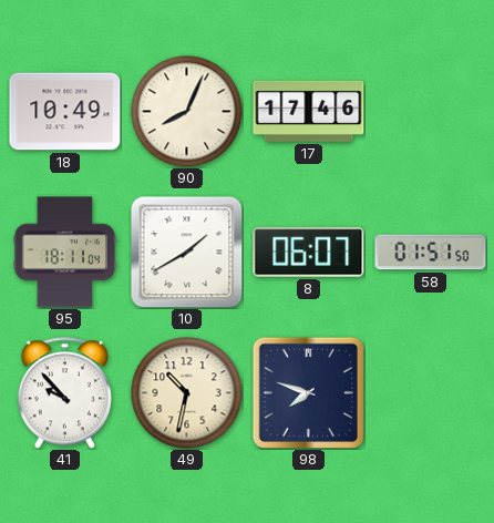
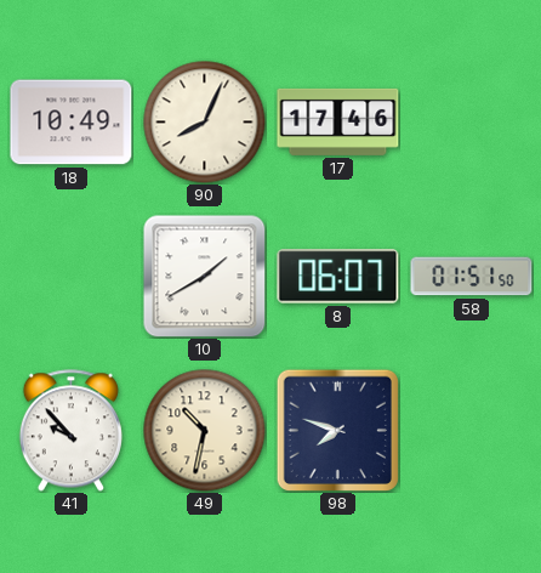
95: 18:11 -> none
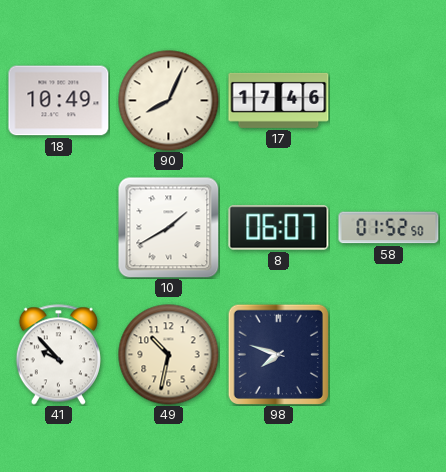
58: 01:51 -> 01:52
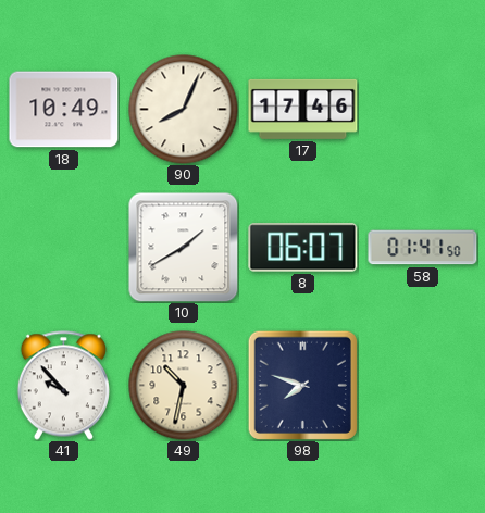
58: 01:52 -> 01:41
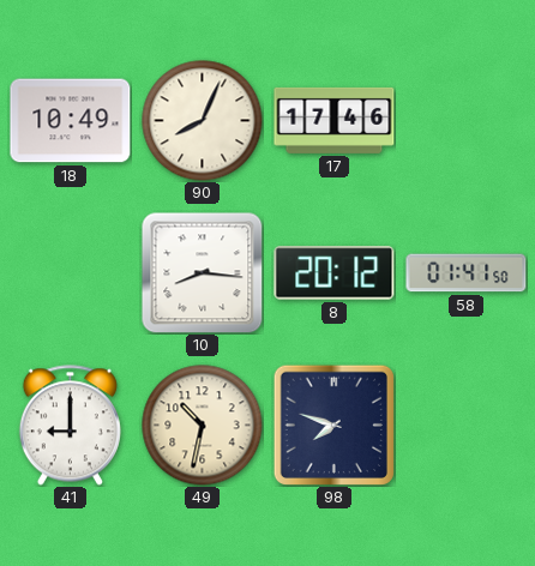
10: 1:40 -> 8:16
8: 06:07 -> 20:12
41: 9:53 -> 9:00
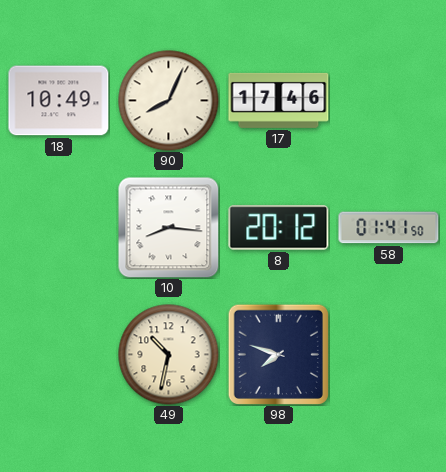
41: 9:00 -> none
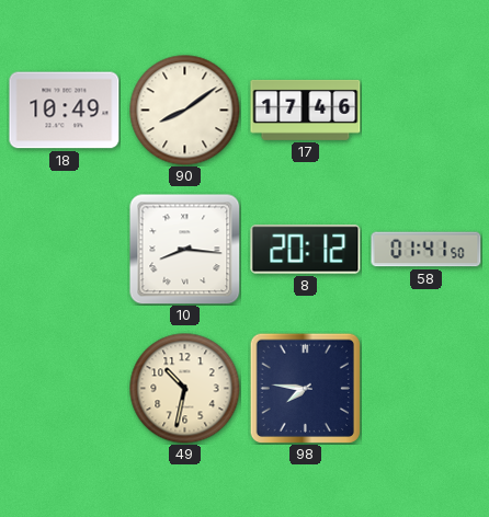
90: 8:04 -> 8:09
98: 7:48 -> 7:46
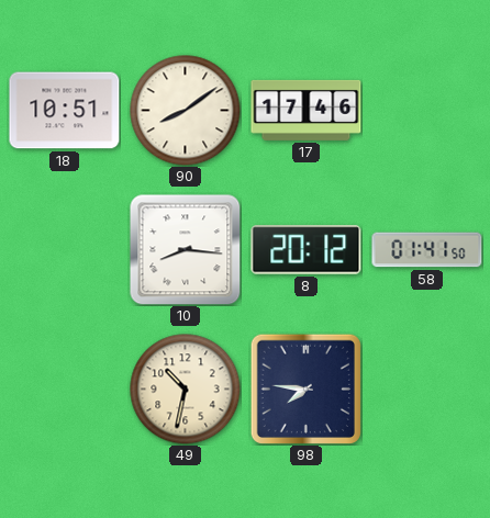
18: 10:49 -> 10:51
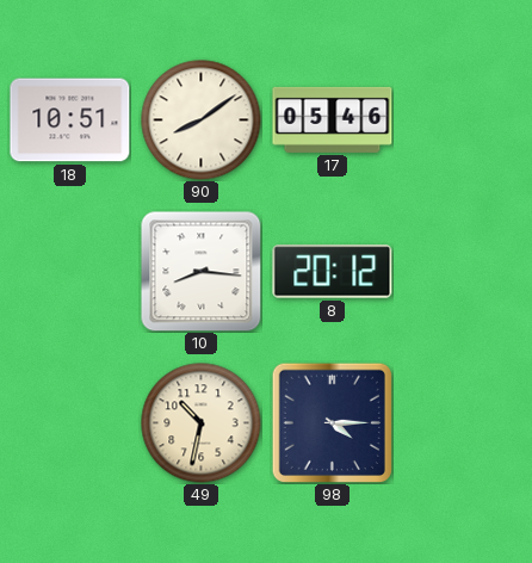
17: 17:46 -> 05:46
58: 01:41 -> none
98: 7:46 -> 4:15
